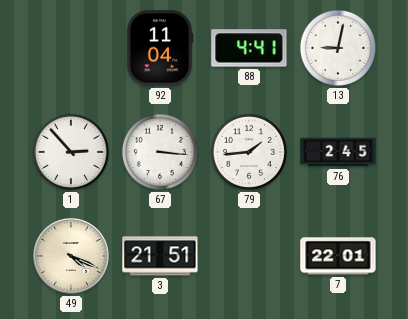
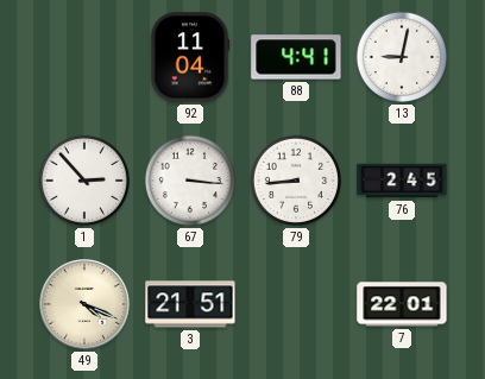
79: 1:44 -> 8:44
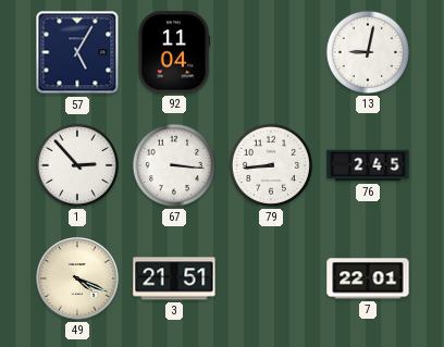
57: none -> 5:05
88: 4:41 -> none
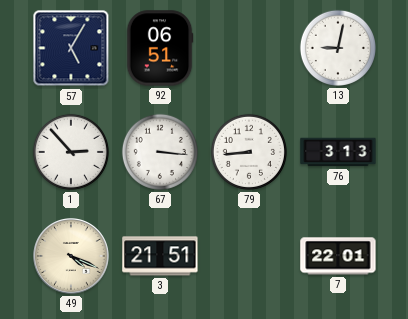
92: 11:04 -> 06:51
76: 2:45 -> 3:13
